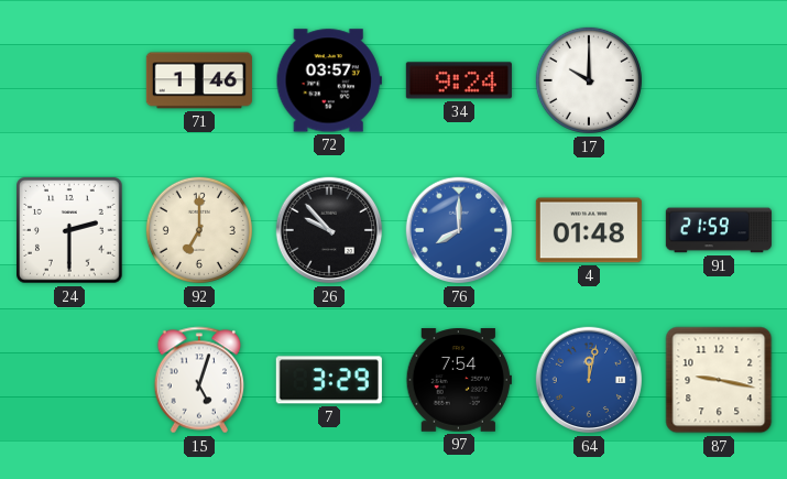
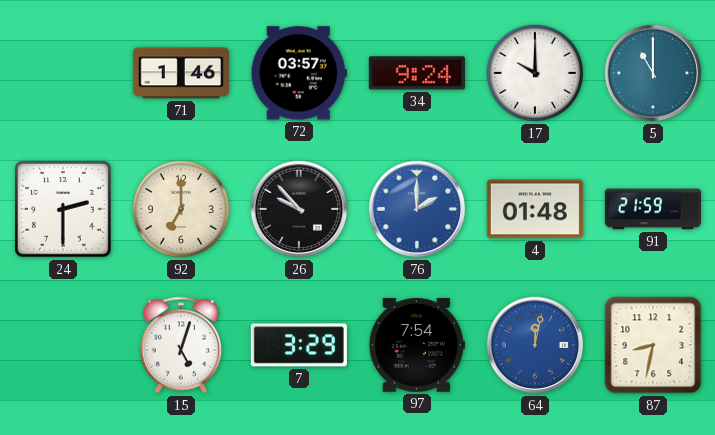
5: none -> 11:00
76: 8:00 -> 2:00
87: 9:17 -> 8:32
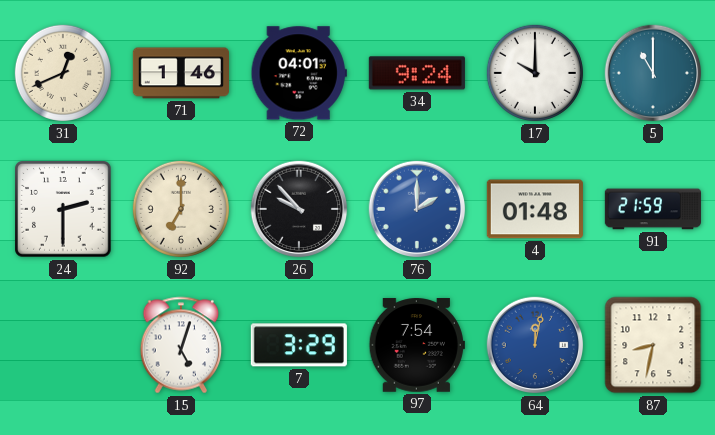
31: none -> 12:41
72: 03:57 -> 04:01
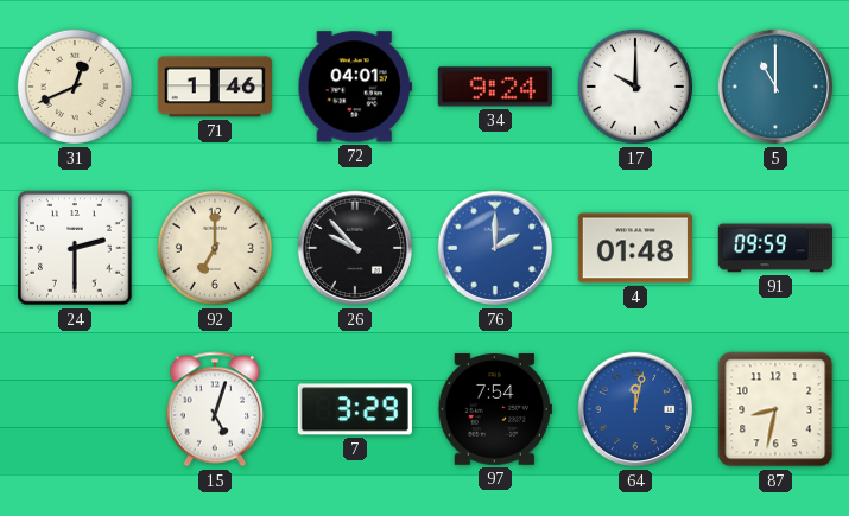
91: 21:59 -> 09:59
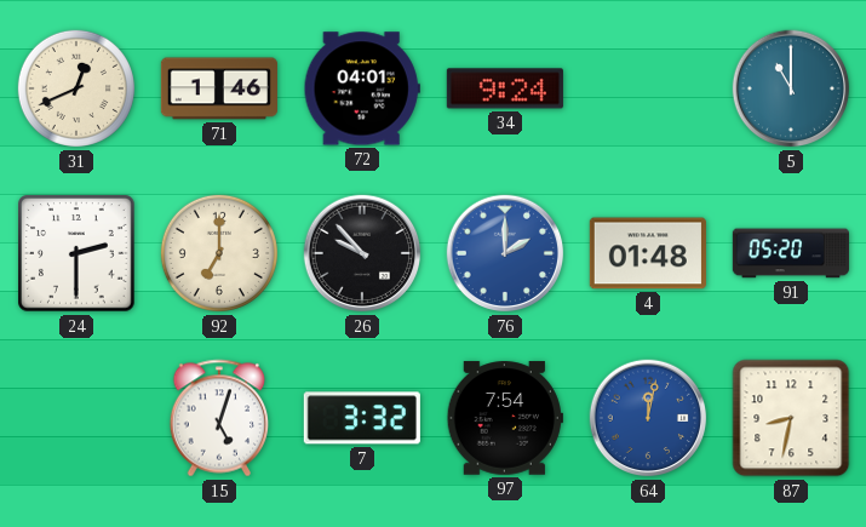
17: 10:00 -> none
91: 09:59 -> 05:20
7: 3:29 -> 3:32
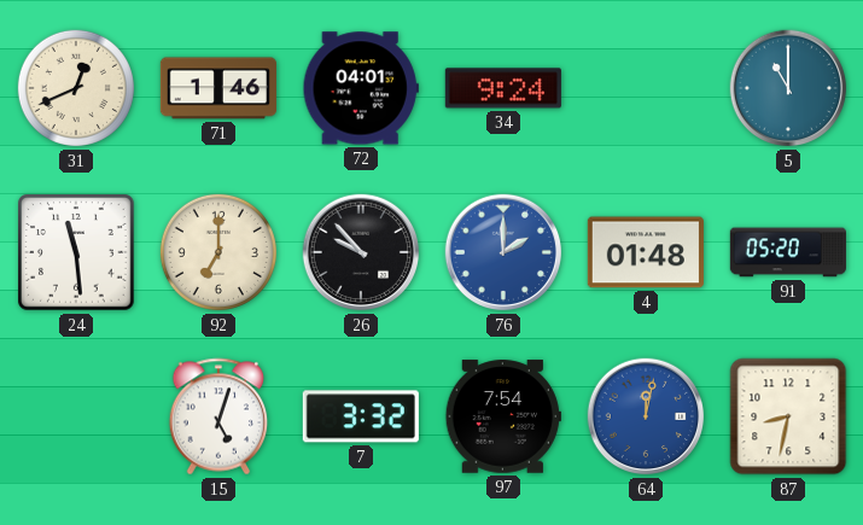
24: 2:30 -> 11:29
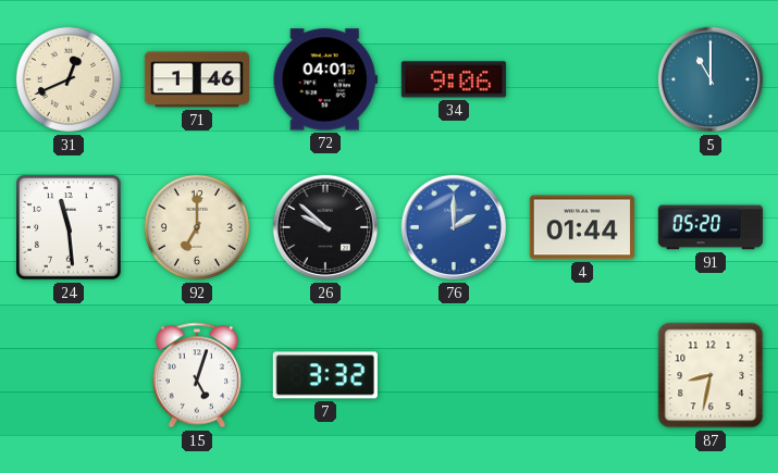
34: 9:24 -> 9:06
26: 9:53 -> 9:52
4: 01:48 -> 01:44
97: 7:54 -> none
64: 12:02 -> none
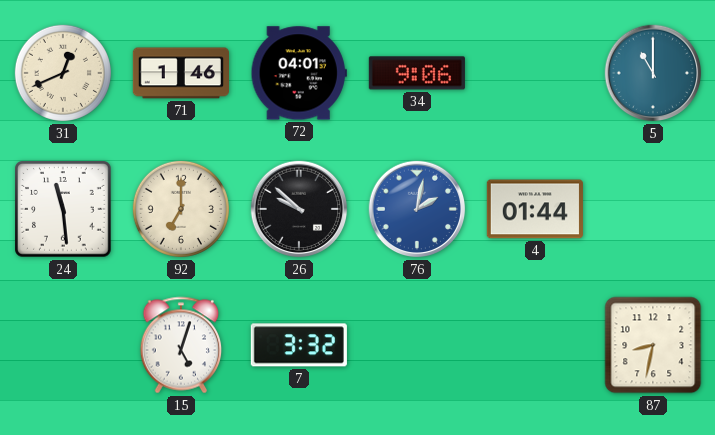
76: 2:00 -> 2:02
91: 05:20 -> none
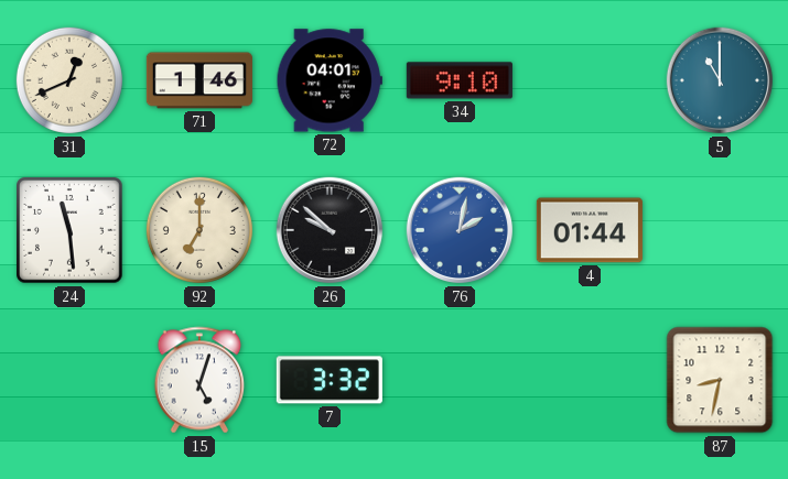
34: 9:06 -> 9:10
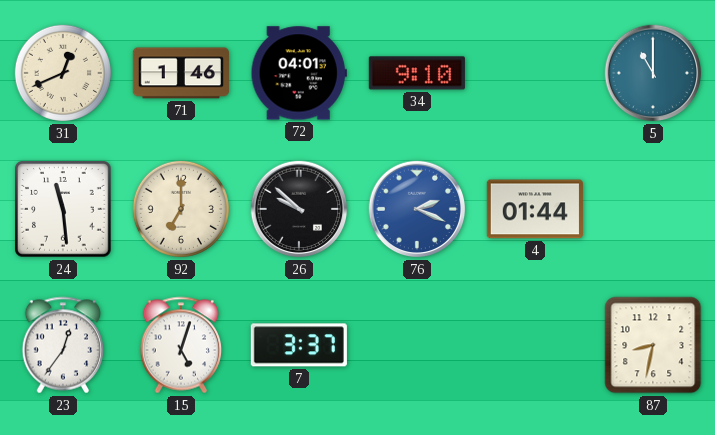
76: 2:02 -> 2:19
23: none -> 12:36
7: 3:32 -> 3:37
